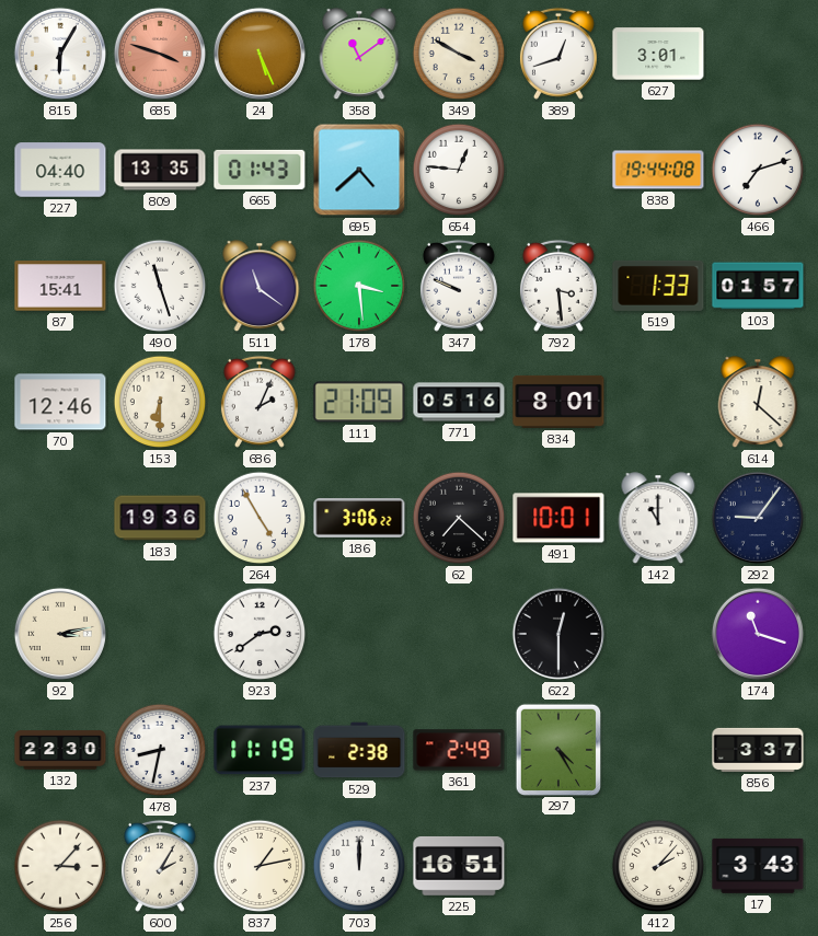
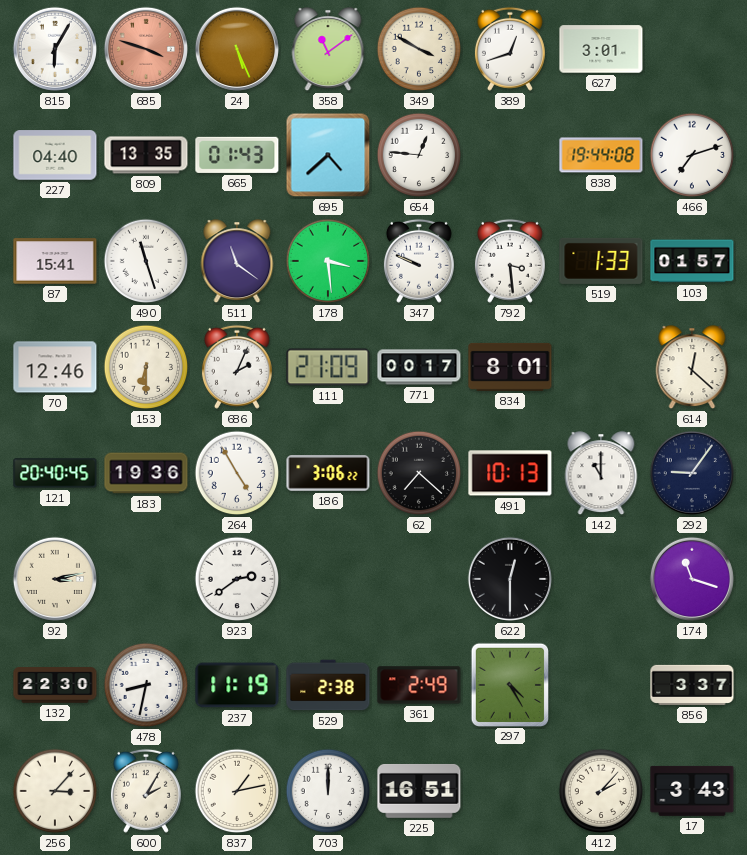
771: 05:16 -> 00:17
121: none -> 20:40
491: 10:01 -> 10:13
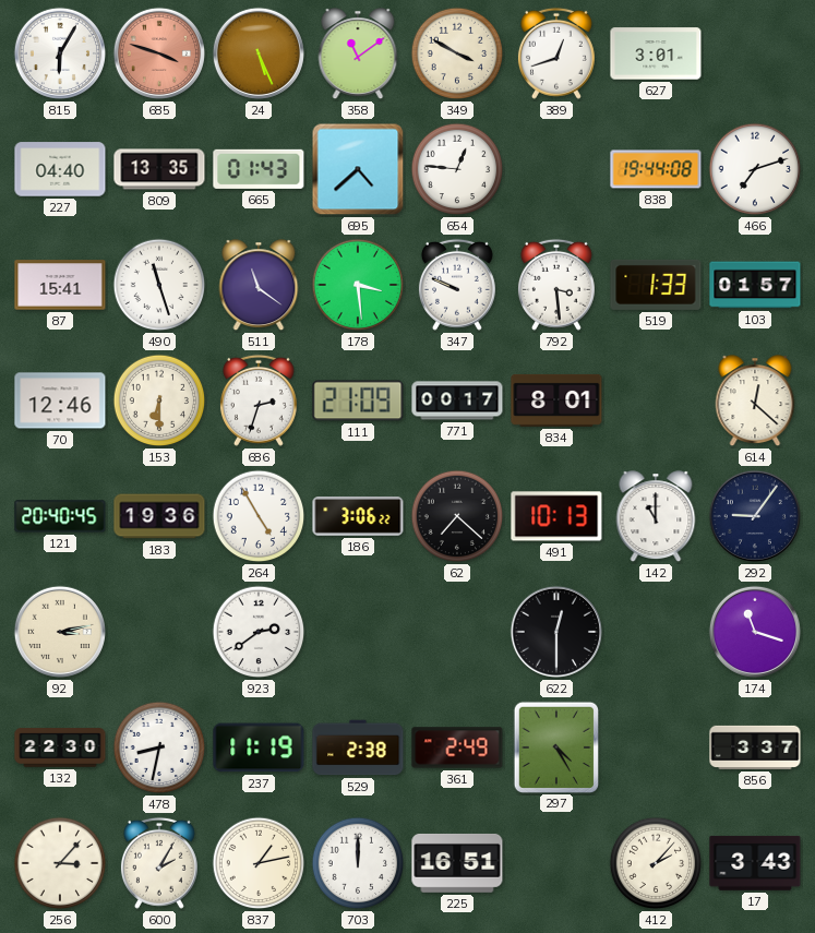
686: 2:04 -> 2:33
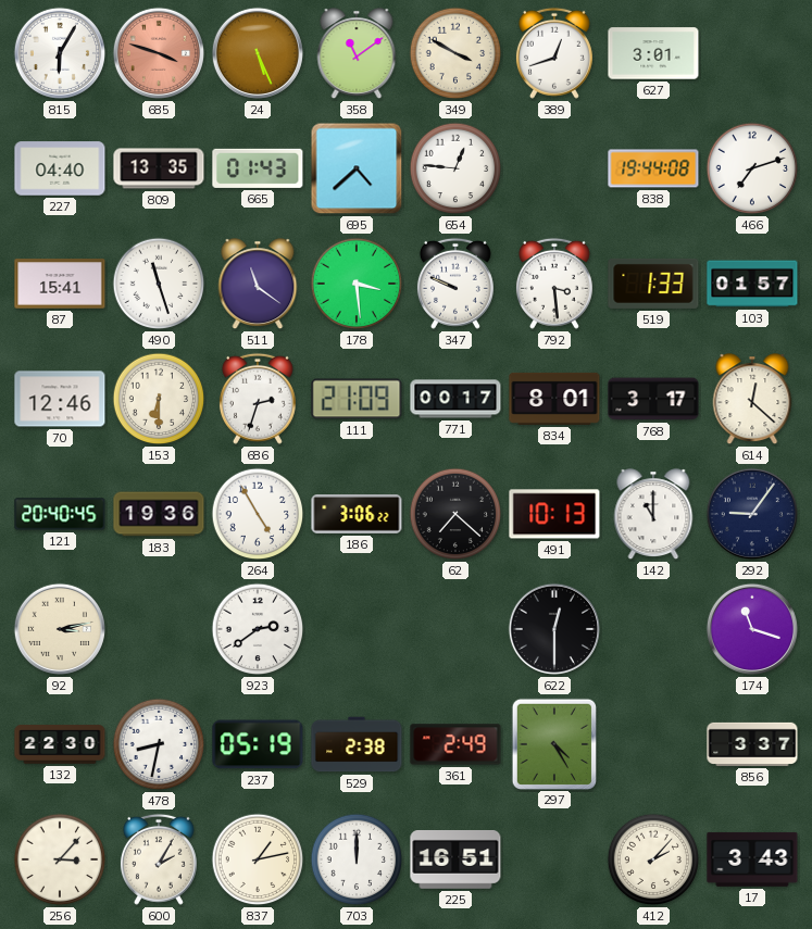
768: none -> 3:17
237: 11:19 -> 05:19
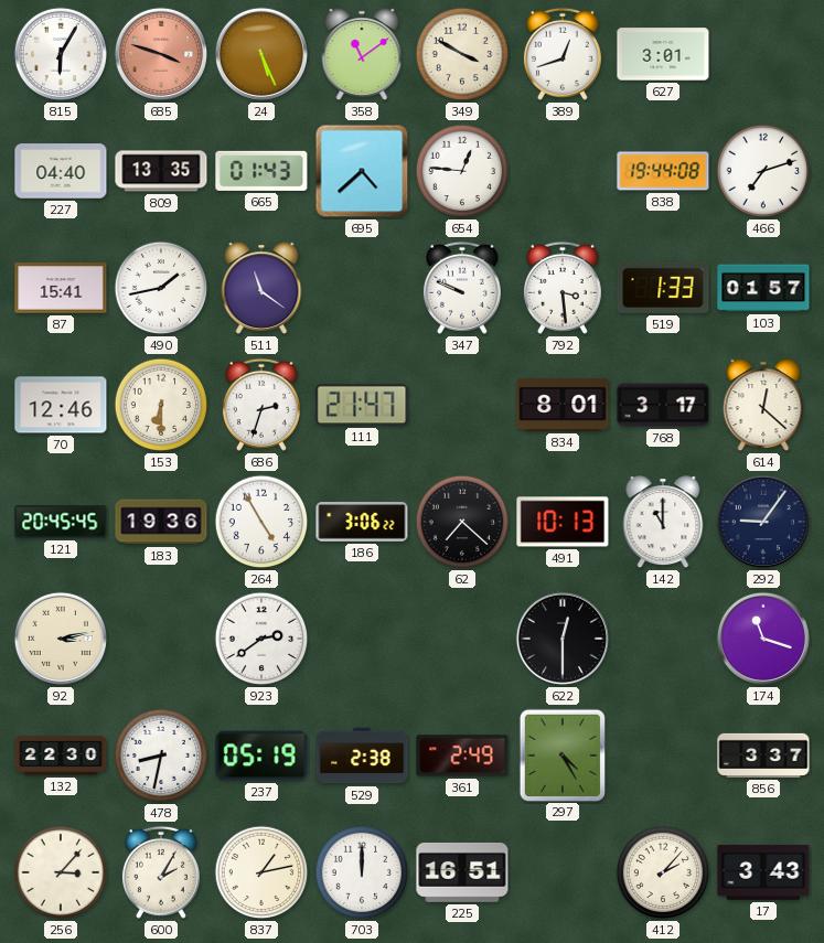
490: 11:27 -> 1:43
178: 3:29 -> none
111: 21:09 -> 21:47
771: 00:17 -> none
121: 20:40 -> 20:45
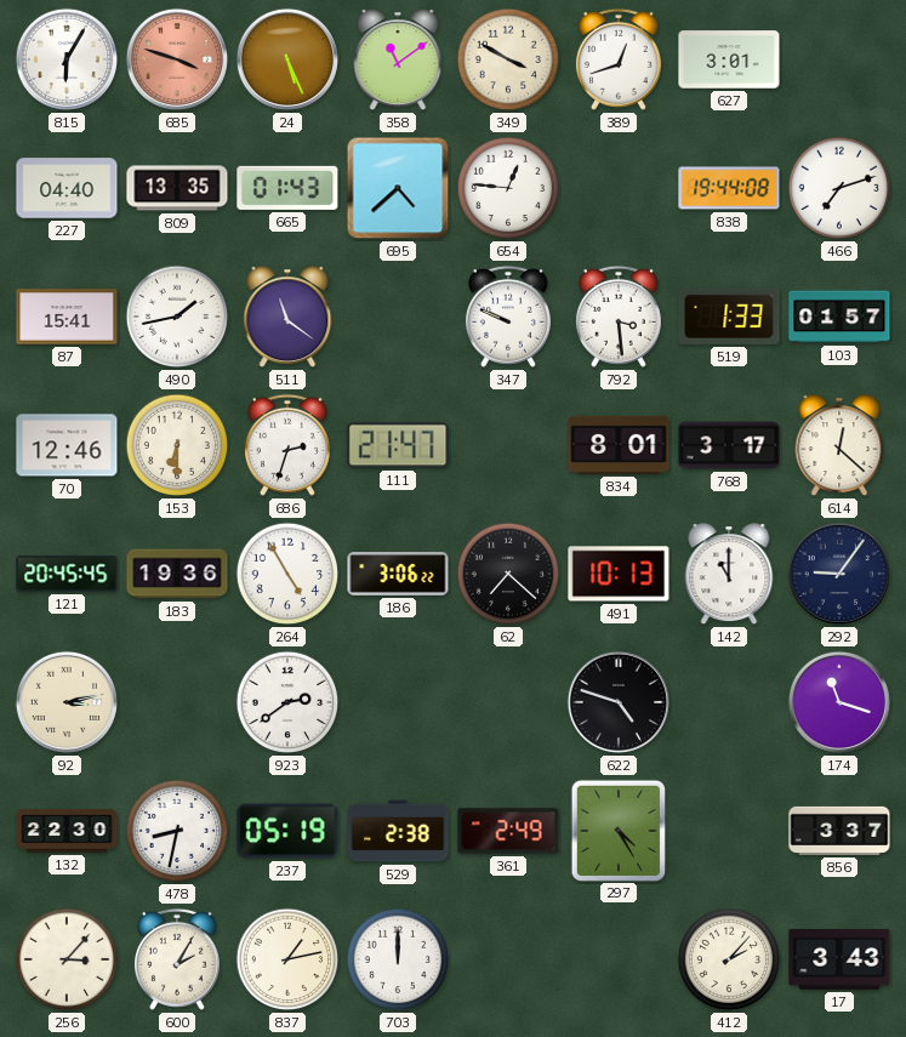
622: 12:30 -> 4:48
225: 16:51 -> none
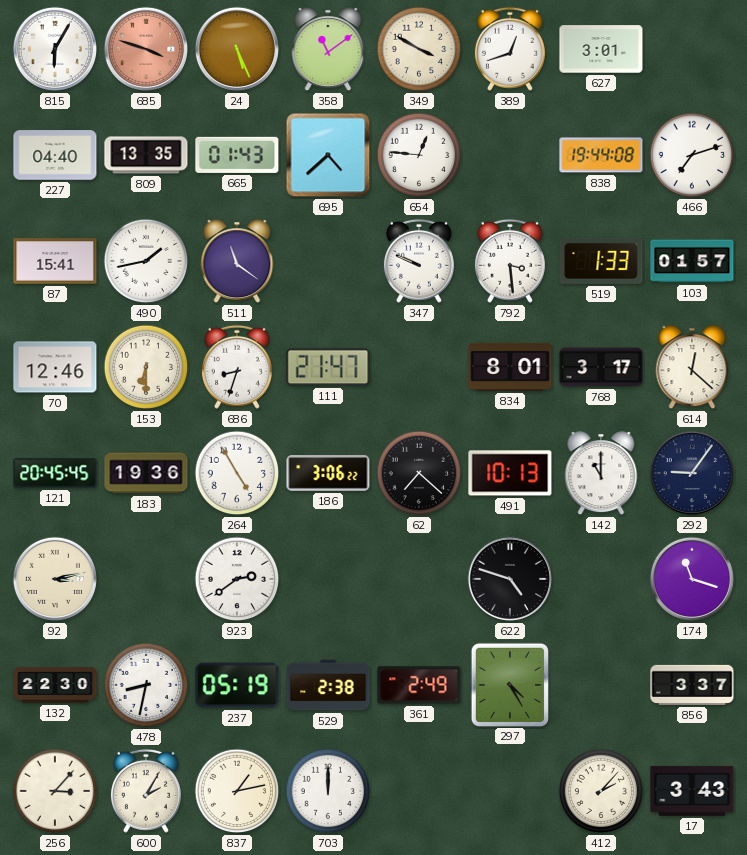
686: 2:33 -> 8:33
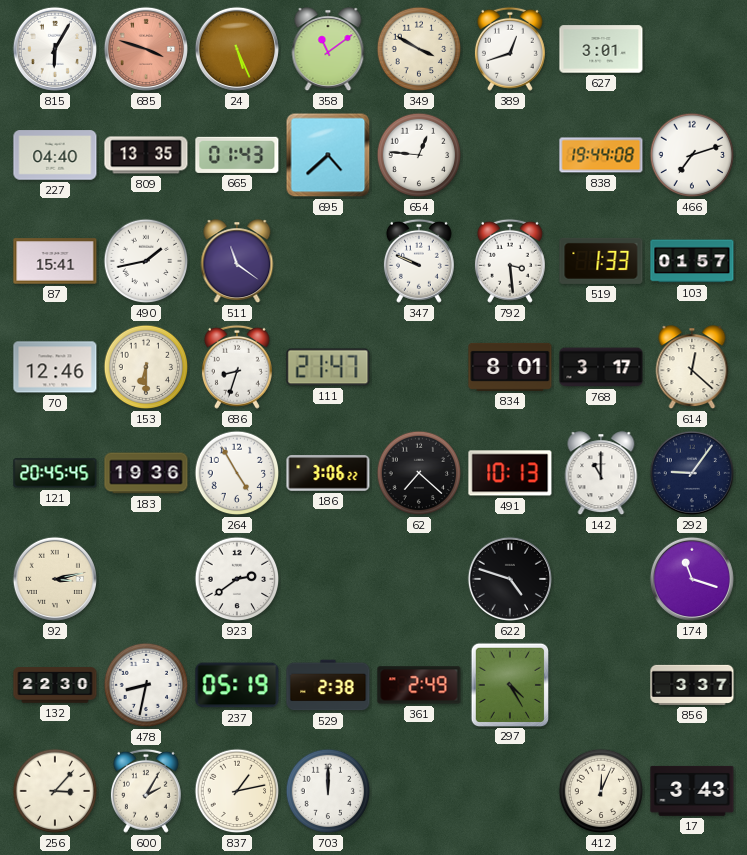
412: 2:07 -> 12:04
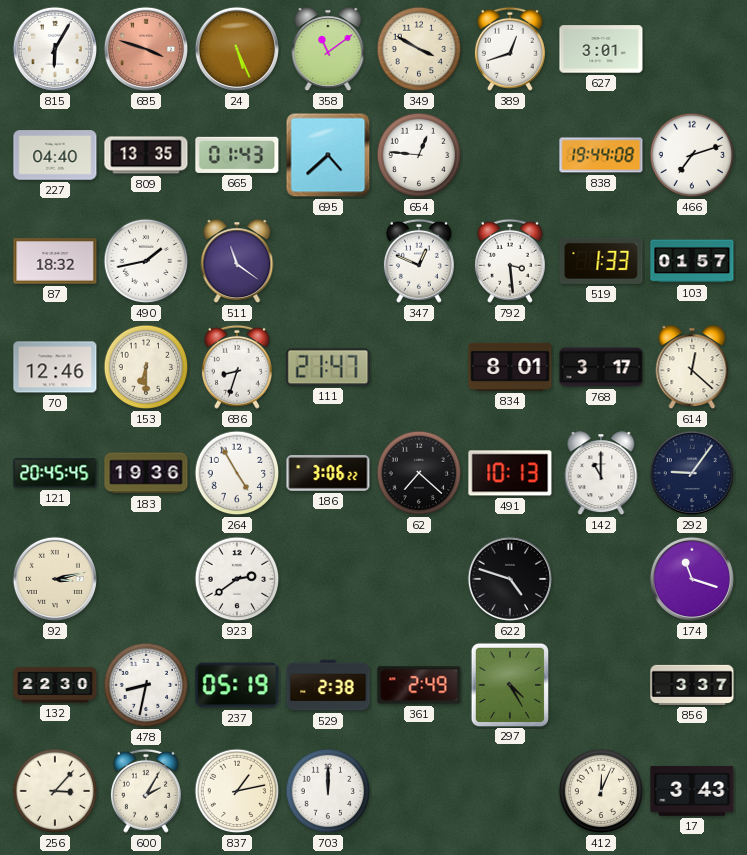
87: 15:41 -> 18:32
347: 9:49 -> 12:49
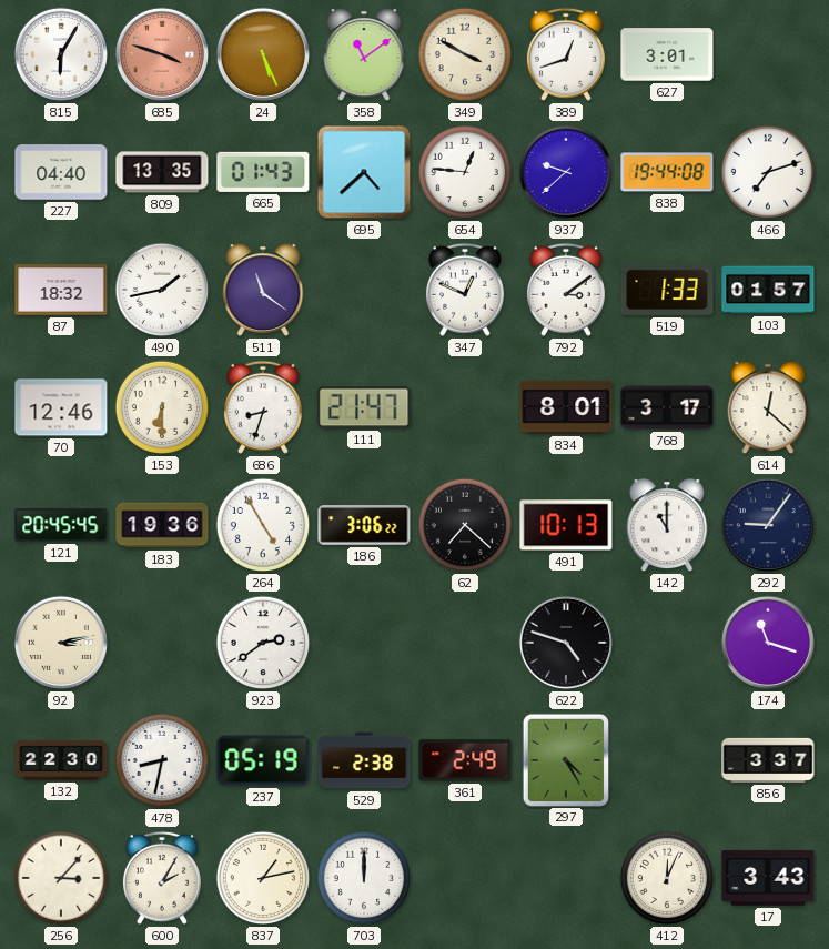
937: none -> 9:38
792: 3:29 -> 3:09
